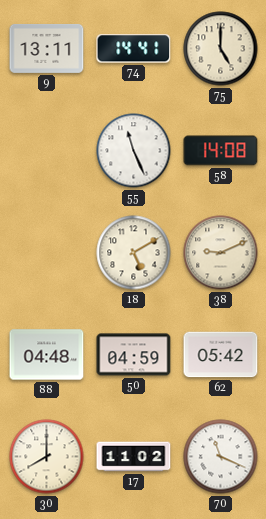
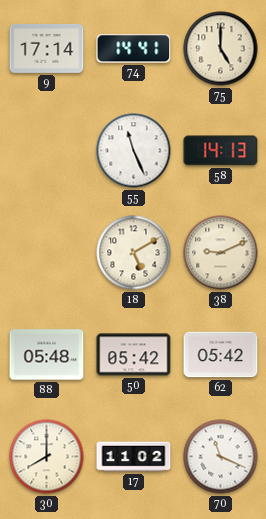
9: 13:11 -> 17:14
58: 14:08 -> 14:13
88: 04:48 -> 05:48
50: 04:59 -> 05:42
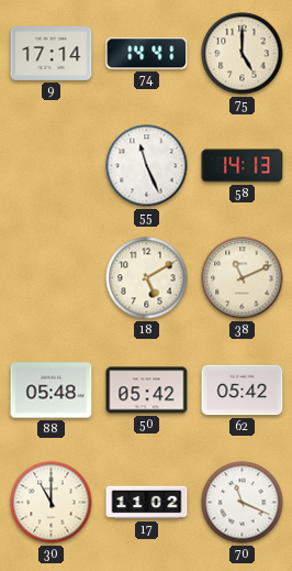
38: 9:11 -> 11:11
30: 8:00 -> 11:00
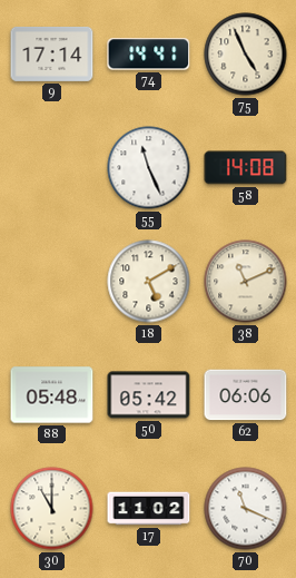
75: 5:00 -> 4:56
58: 14:13 -> 14:08
62: 05:42 -> 06:06
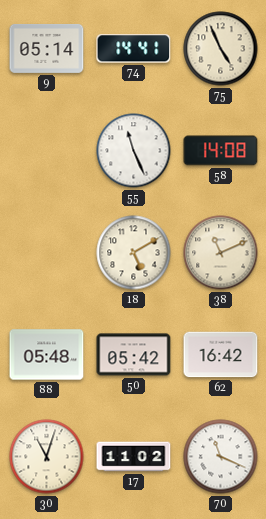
9: 17:14 -> 05:14
62: 06:06 -> 16:42
30: 11:00 -> 11:03
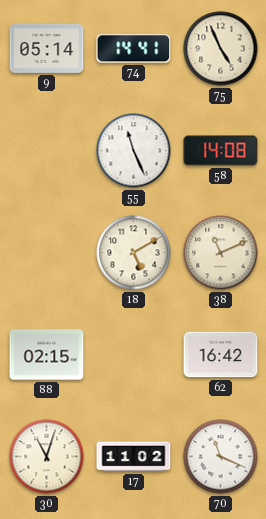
88: 05:48 -> 02:15
50: 05:42 -> none
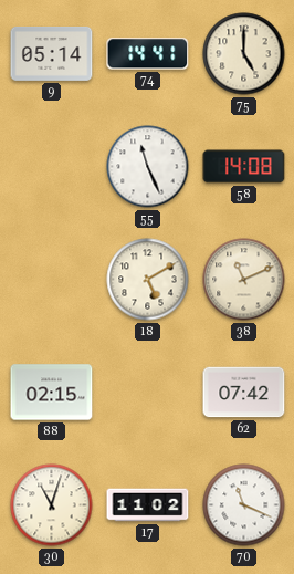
75: 4:56 -> 5:00
62: 16:42 -> 07:42
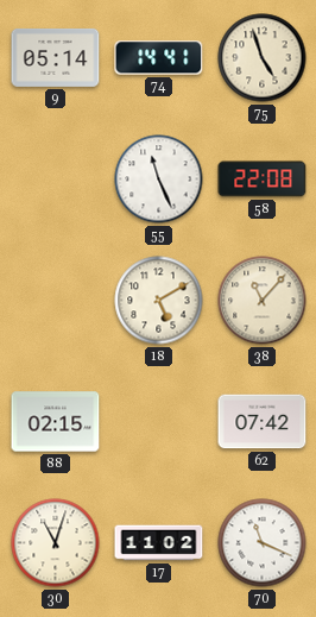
75: 5:00 -> 4:57
58: 14:08 -> 22:08
38: 11:11 -> 11:07
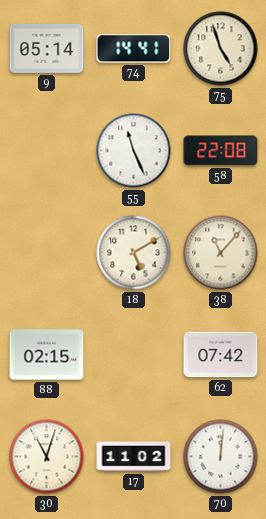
70: 11:19 -> 12:01
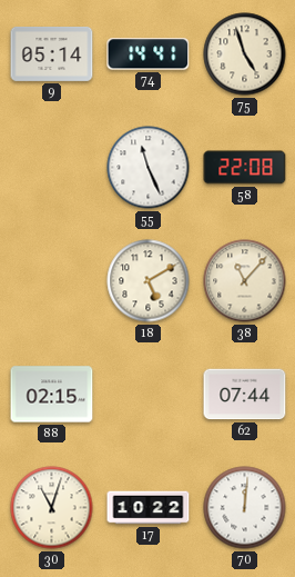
62: 07:42 -> 07:44
17: 11:02 -> 10:22
